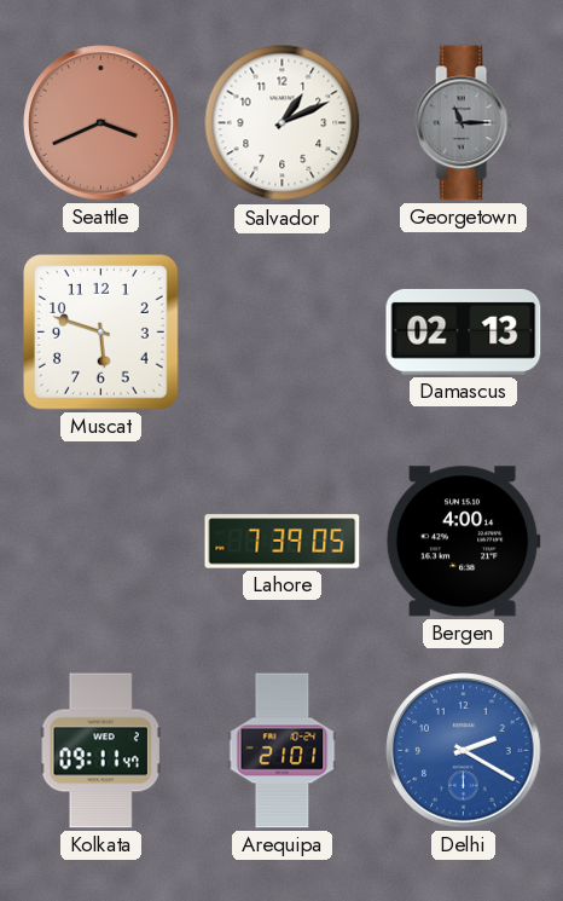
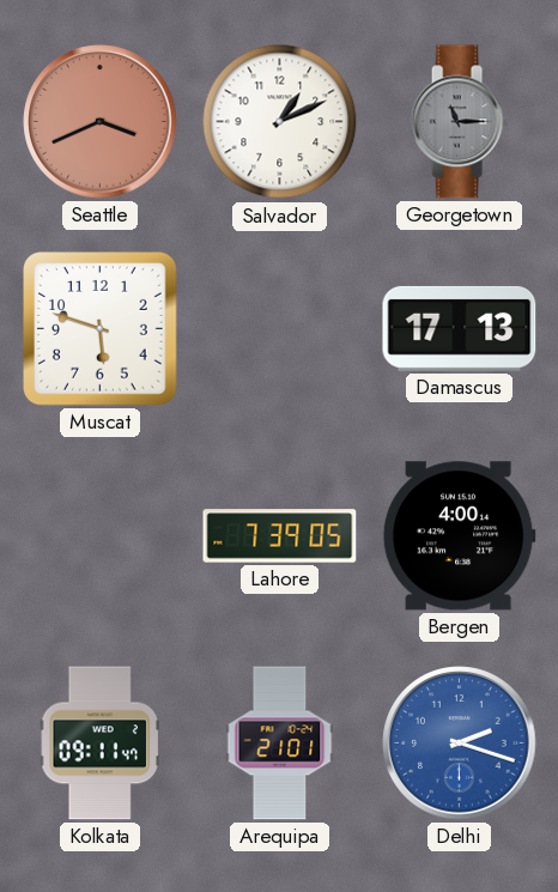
Damascus: 02:13 -> 17:13
Delhi: 2:20 -> 2:18
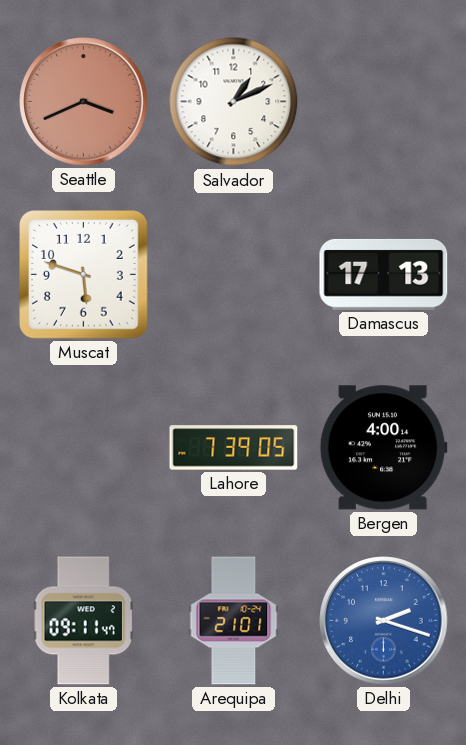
Georgetown: 11:15 -> none
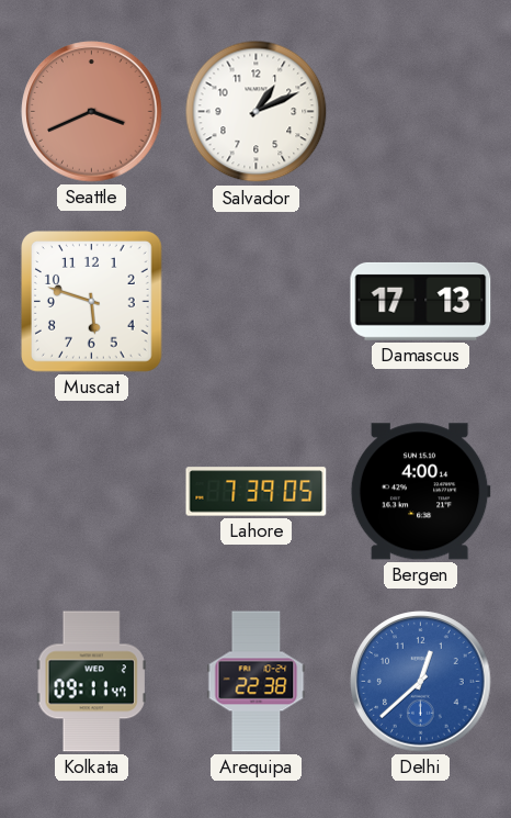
Arequipa: 21:01 -> 22:38
Delhi: 2:18 -> 12:38
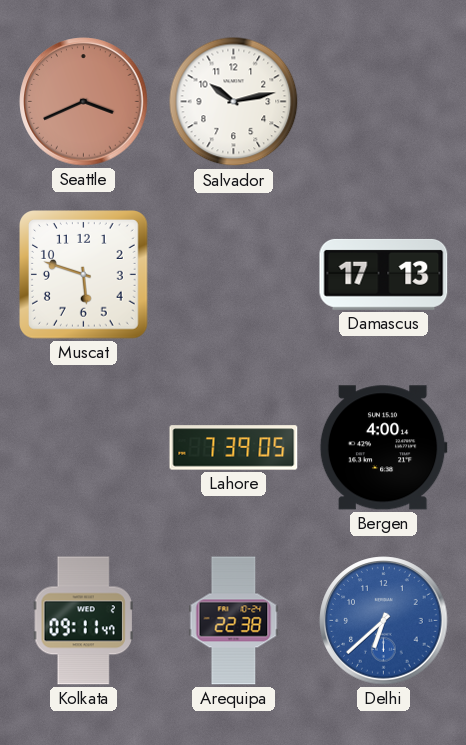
Salvador: 1:11 -> 10:13
Delhi: 12:38 -> 6:38
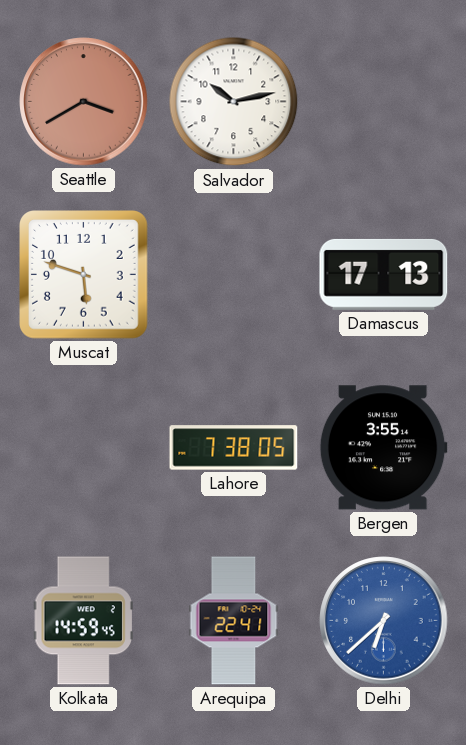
Seattle: 3:41 -> 3:40
Lahore: 7:39 -> 7:38
Bergen: 4:00 -> 3:55
Kolkata: 09:11 -> 14:59
Arequipa: 22:38 -> 22:41
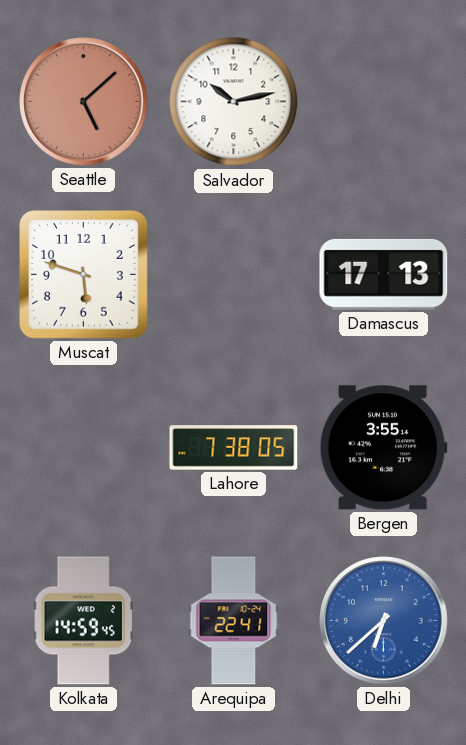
Seattle: 3:40 -> 5:08
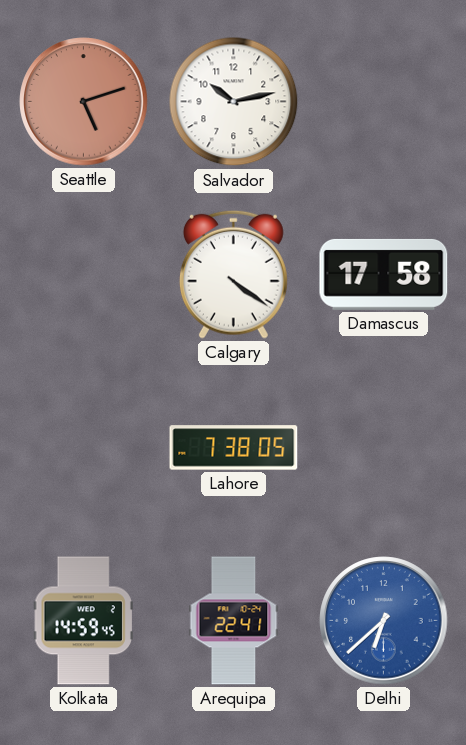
Seattle: 5:08 -> 5:12
Muscat: 5:48 -> none
Calgary: none -> 4:21
Damascus: 17:13 -> 17:58
Bergen: 3:55 -> none
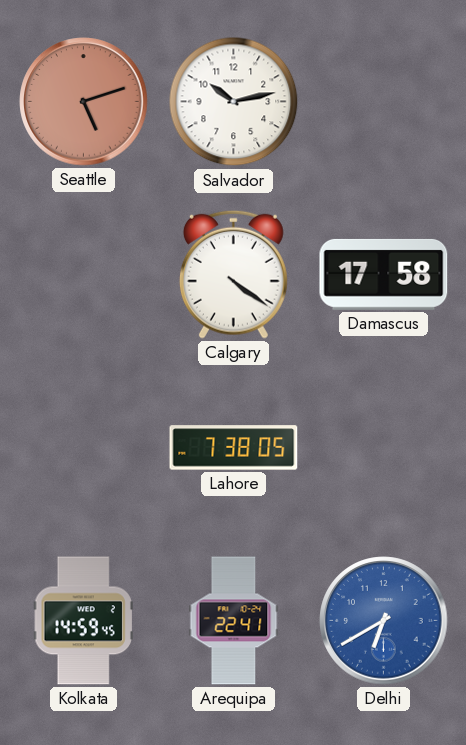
Delhi: 6:38 -> 6:40
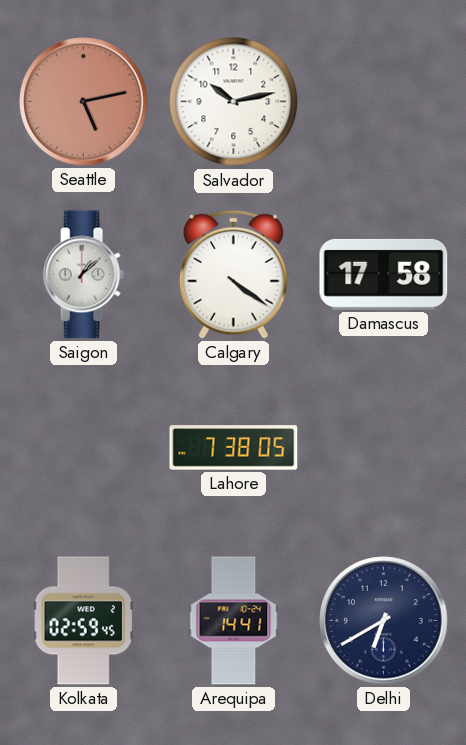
Seattle: 5:12 -> 5:13
Saigon: none -> 1:08
Kolkata: 14:59 -> 02:59
Arequipa: 22:41 -> 14:41
Delhi dial: blue -> navy
